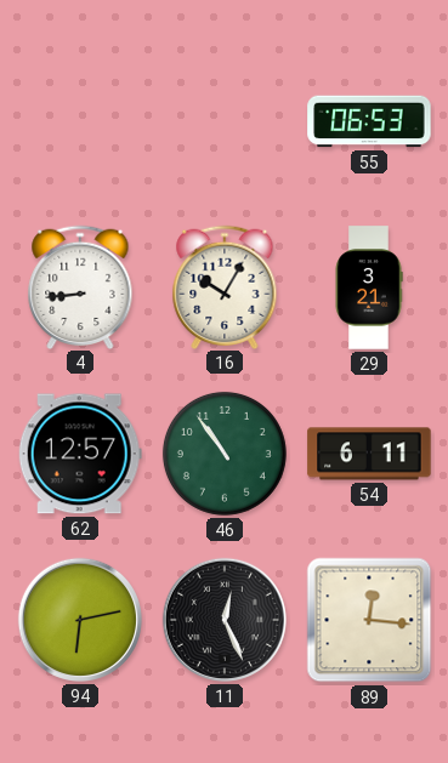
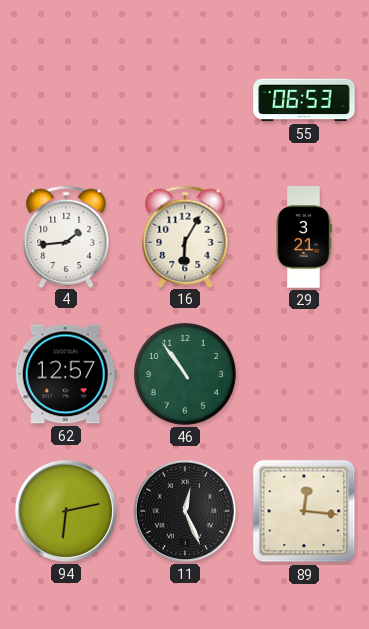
4: 8:44 -> 1:44
16: 10:05 -> 6:05
54: 6:11 -> none
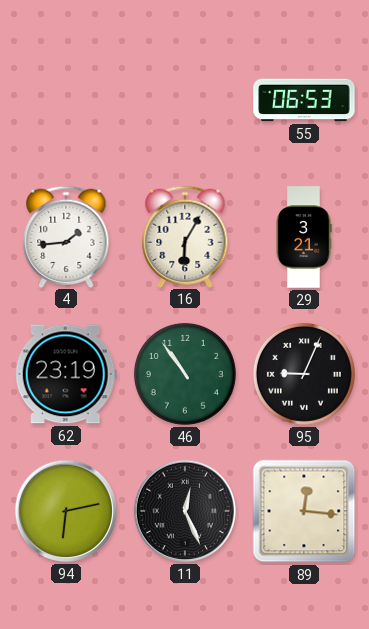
62: 12:57 -> 23:19
95: none -> 9:04
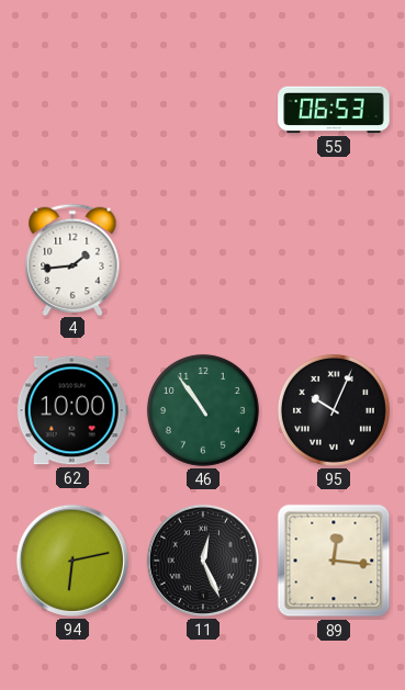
16: 6:05 -> none
29: 3:21 -> none
62: 23:19 -> 10:00
95: 9:04 -> 10:04
